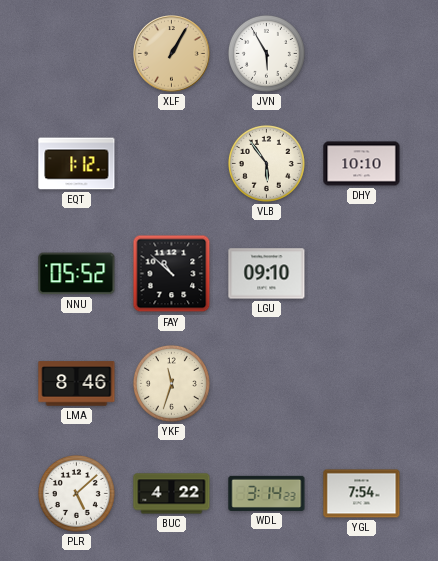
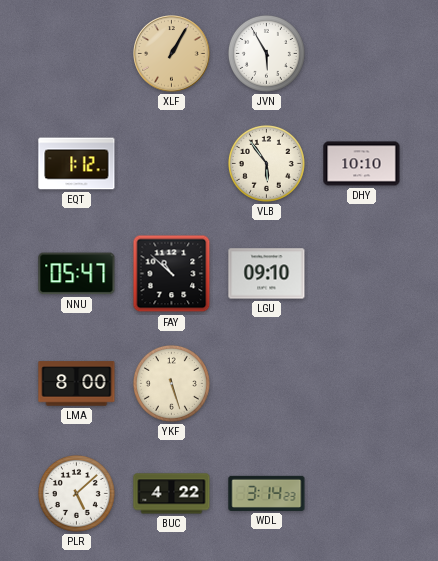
NNU: 05:52 -> 05:47
LMA: 8:46 -> 8:00
YKF: 11:33 -> 5:27
YGL: 7:54 -> none
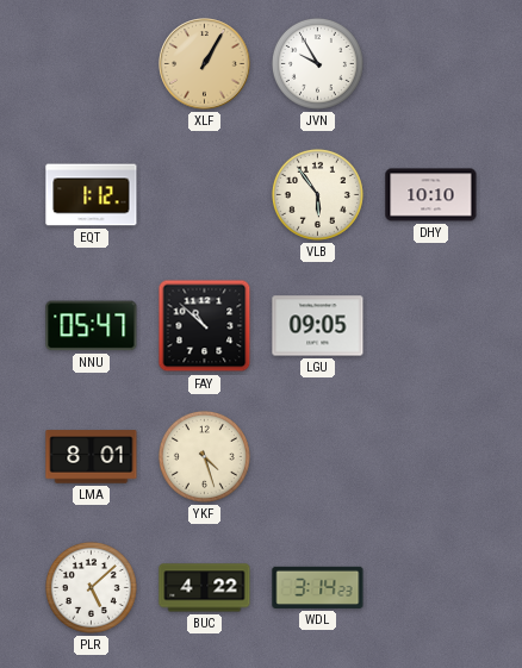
JVN: 5:55 -> 9:55
LGU: 09:10 -> 09:05
LMA: 8:00 -> 8:01
YKF: 5:27 -> 4:27
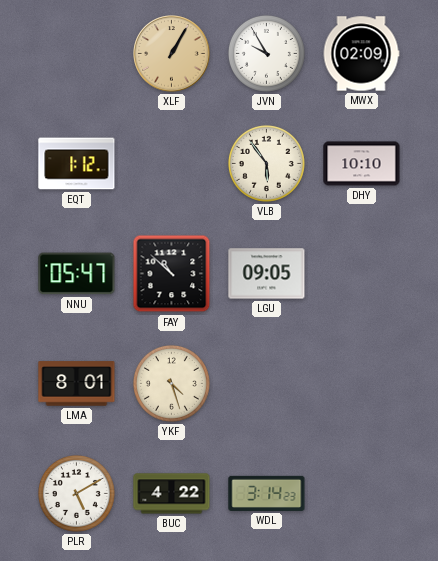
MWX: none -> 02:09
PLR: 5:08 -> 5:10
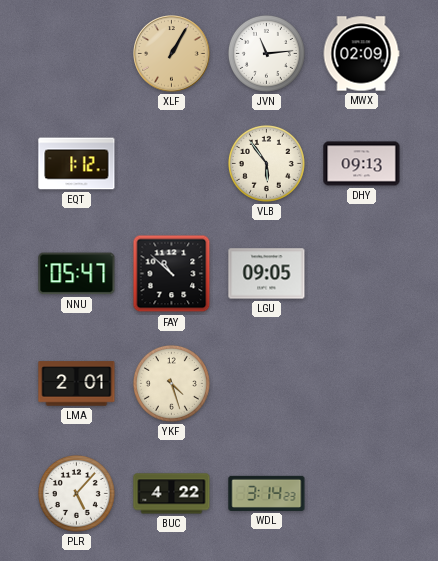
JVN: 9:55 -> 11:14
DHY: 10:10 -> 09:13
LMA: 8:01 -> 2:01
PLR: 5:10 -> 5:07
